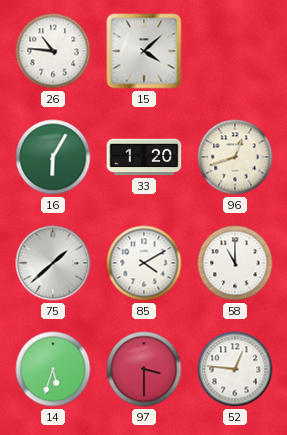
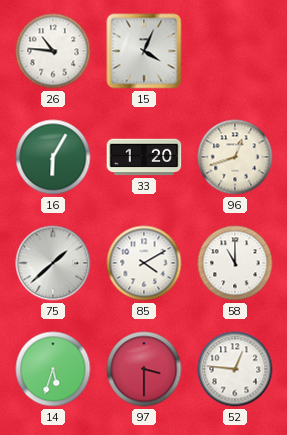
15: 4:08 -> 4:04
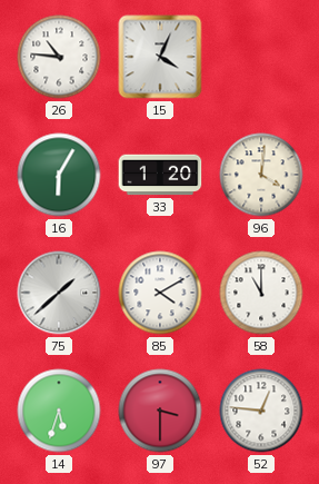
96: 12:42 -> 4:01
